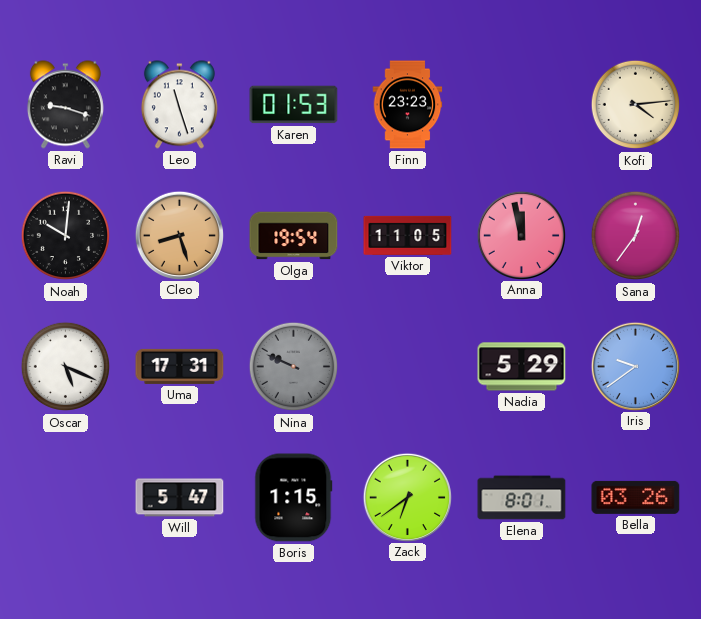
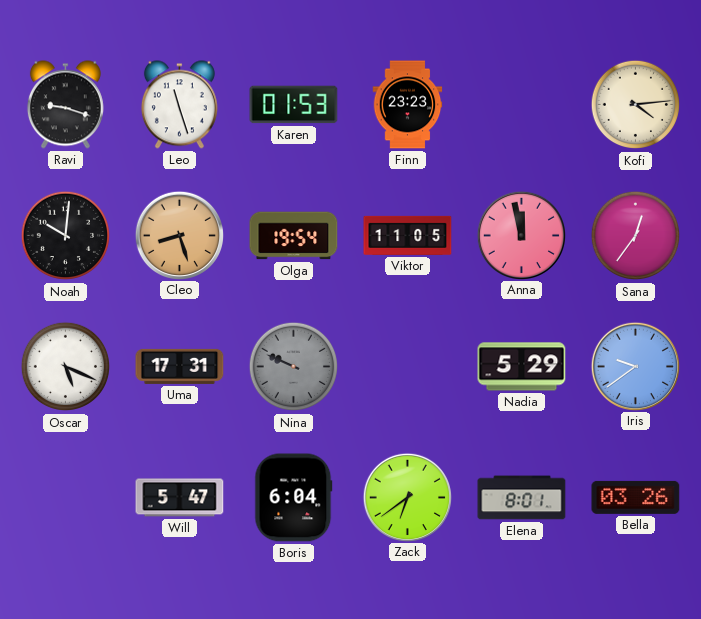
Boris: 1:15 -> 6:04
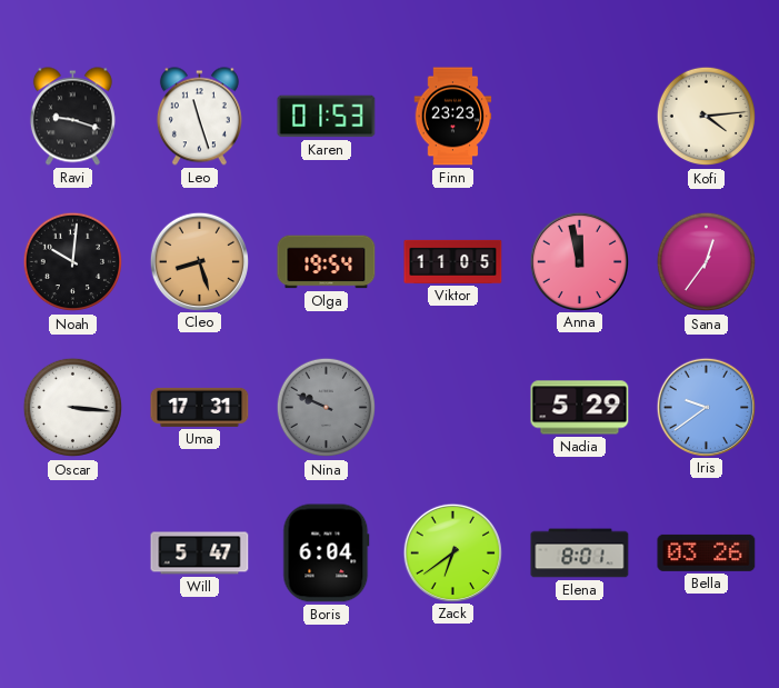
Oscar: 5:19 -> 3:16
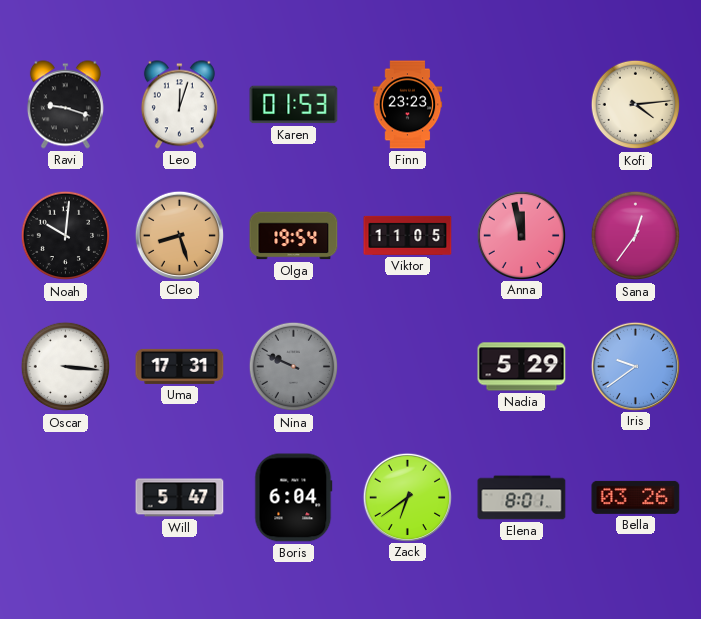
Leo: 11:27 -> 12:03
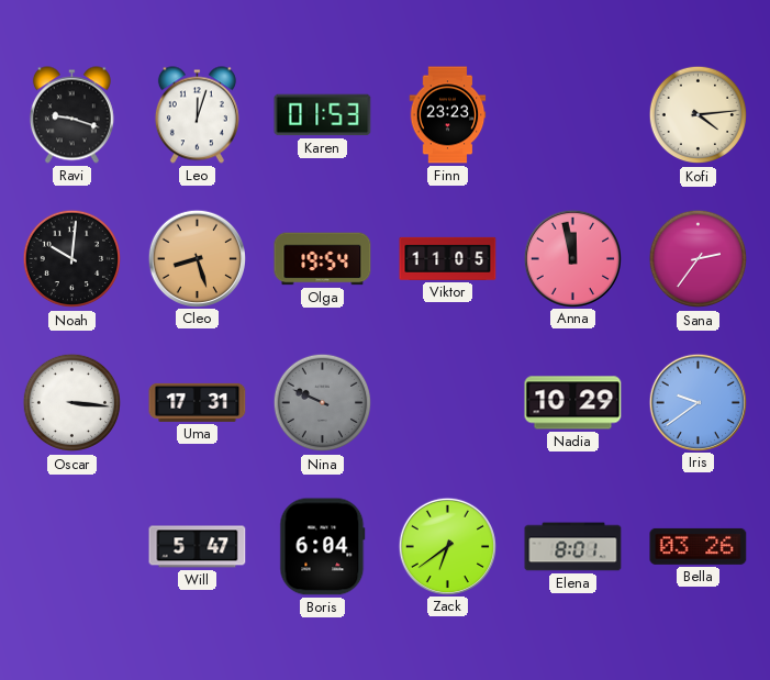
Sana: 12:36 -> 2:36
Nadia: 5:29 -> 10:29
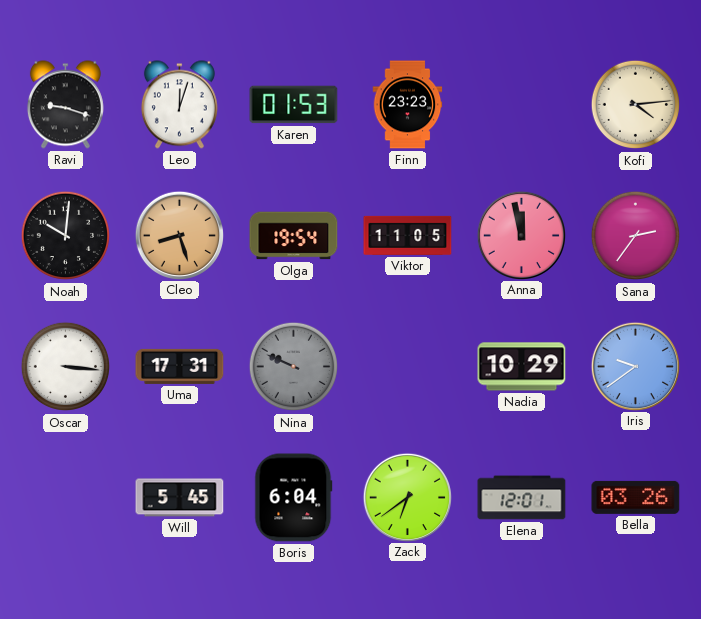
Will: 5:47 -> 5:45
Elena: 8:01 -> 12:01
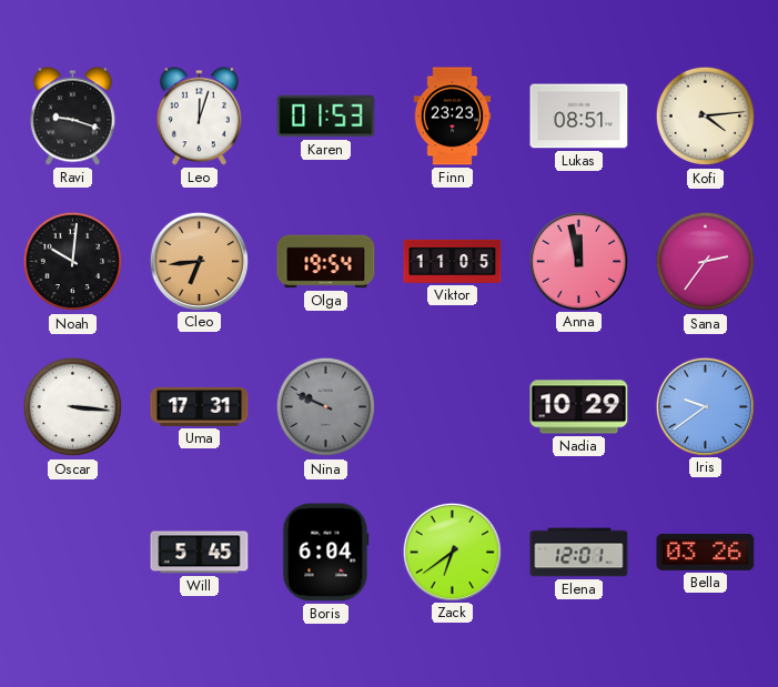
Lukas: none -> 08:51
Cleo: 8:27 -> 6:44
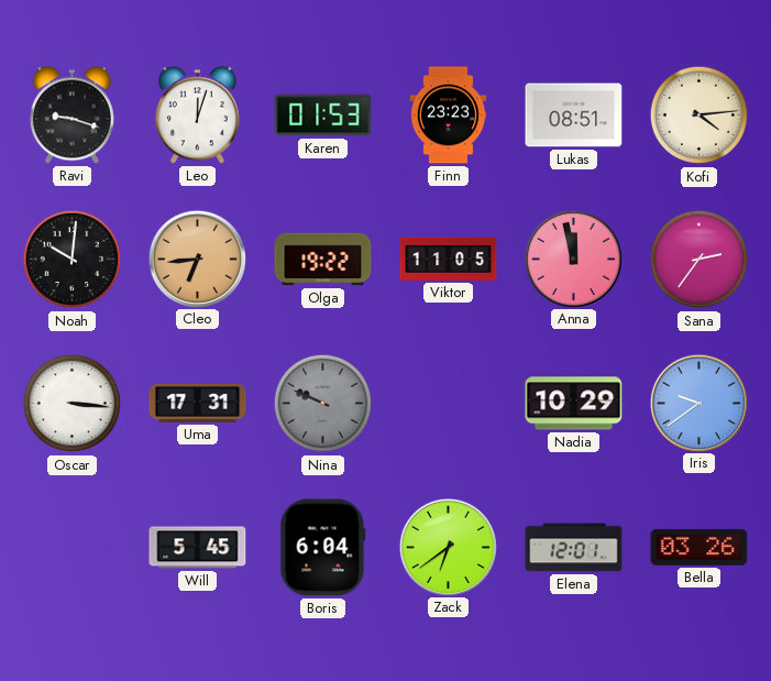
Olga: 19:54 -> 19:22
